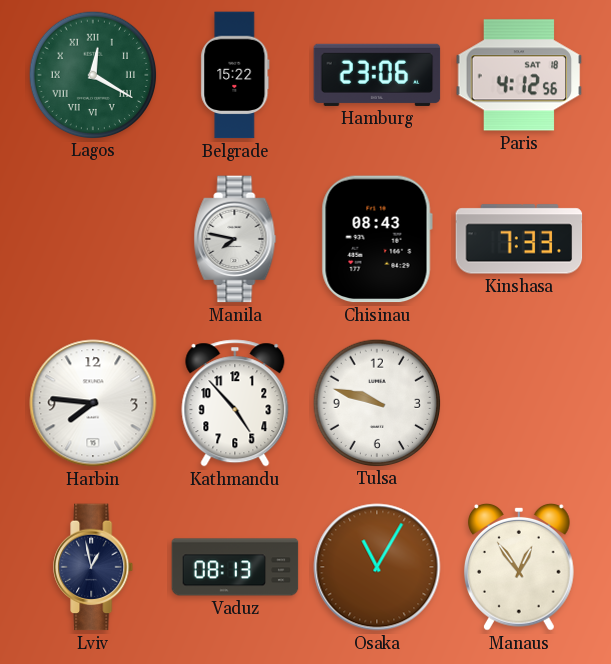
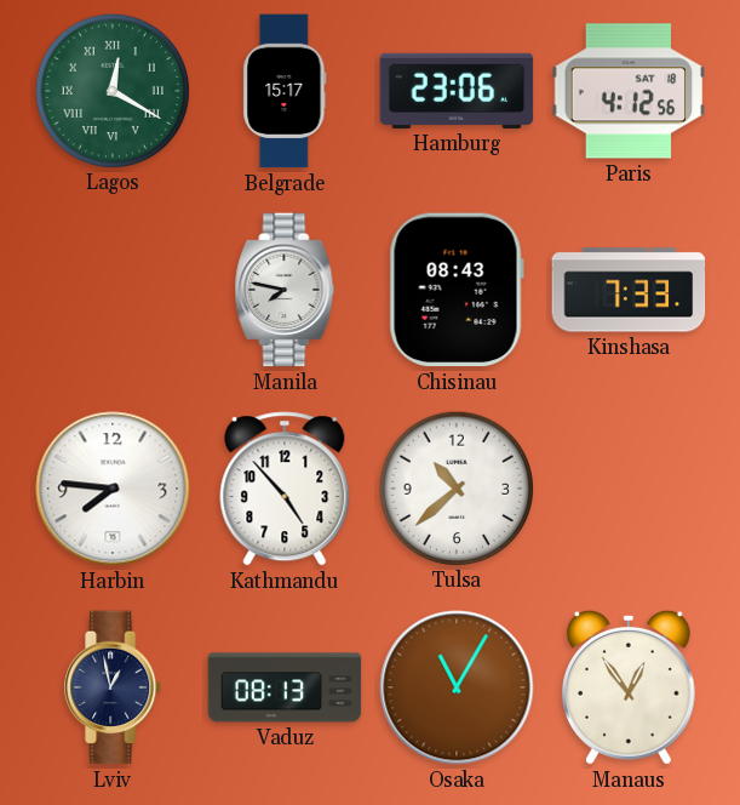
Belgrade: 15:22 -> 15:17
Tulsa: 9:48 -> 10:38
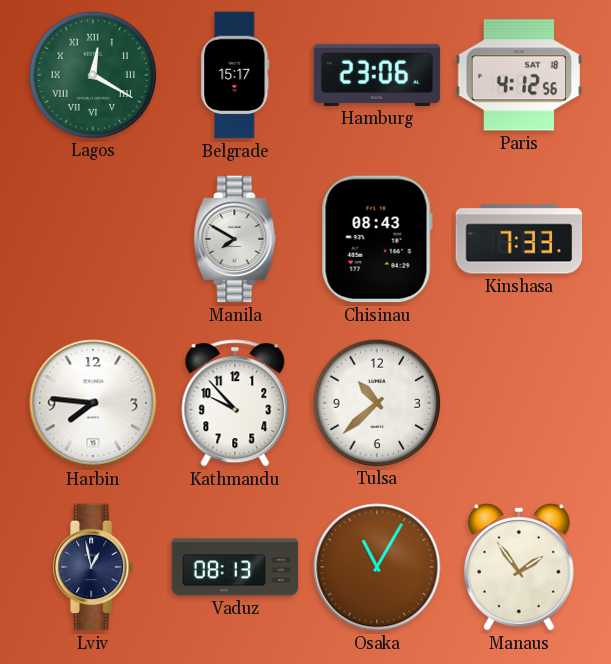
Manila: 7:47 -> 7:50
Kathmandu: 4:53 -> 9:53
Manaus: 12:54 -> 1:54
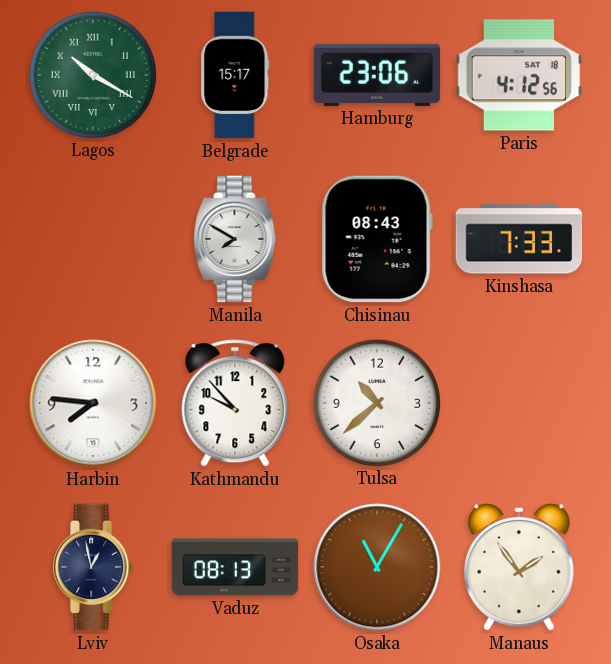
Lagos: 12:20 -> 10:20
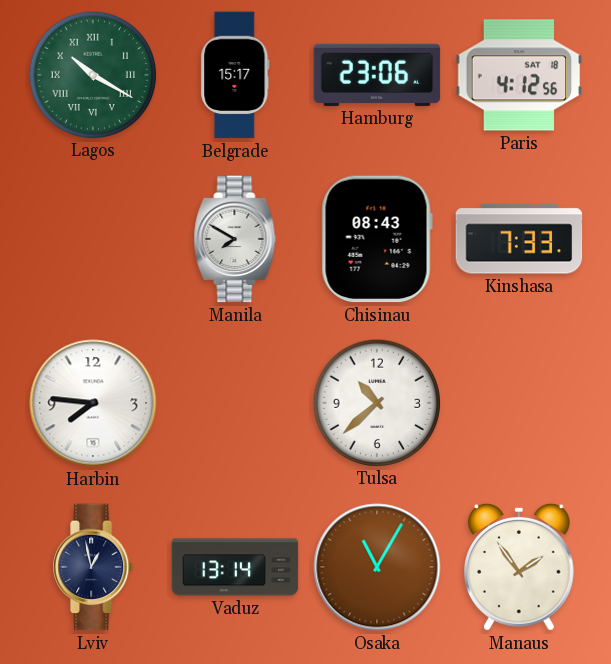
Kathmandu: 9:53 -> none
Vaduz: 08:13 -> 13:14
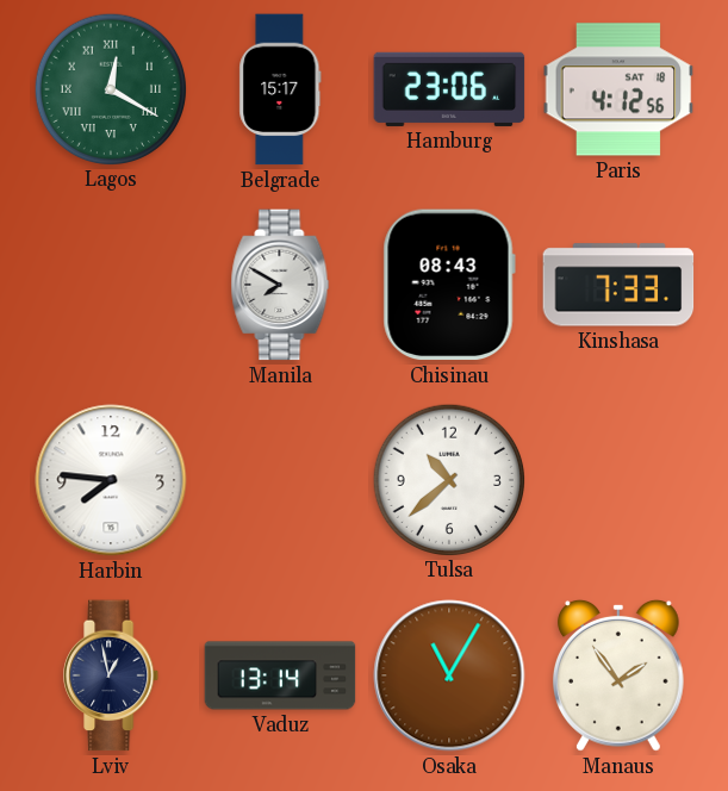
Lagos: 10:20 -> 12:20
